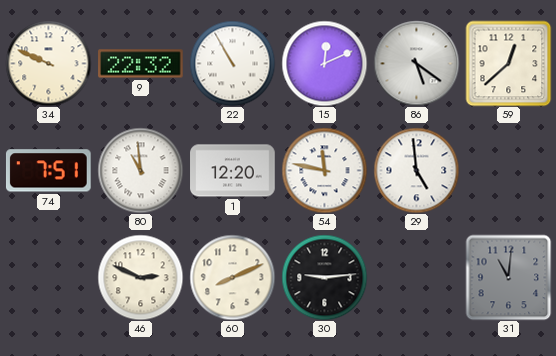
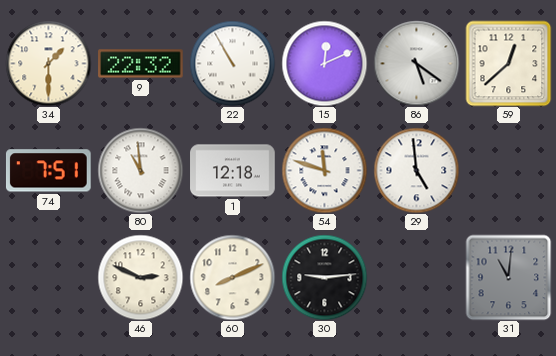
34: 9:49 -> 1:30
1: 12:20 -> 12:18
54: 11:47 -> 11:48
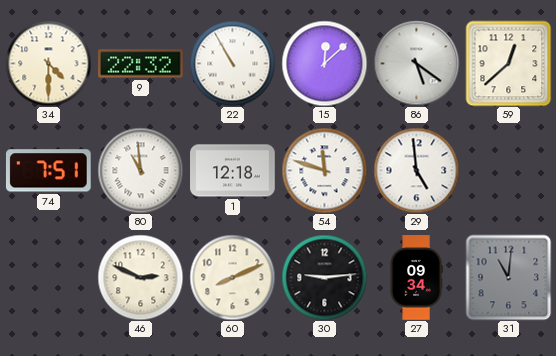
34: 1:30 -> 4:30
15: 12:11 -> 12:08
27: none -> 09:34
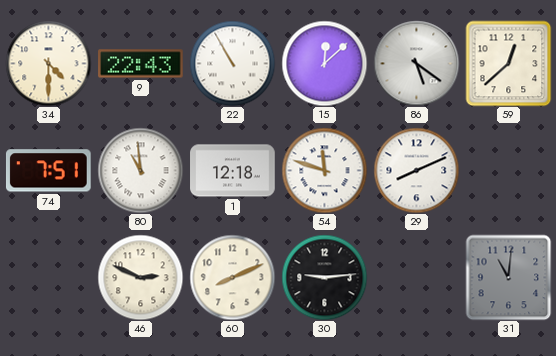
9: 22:32 -> 22:43
29: 4:59 -> 8:11
27: 09:34 -> none
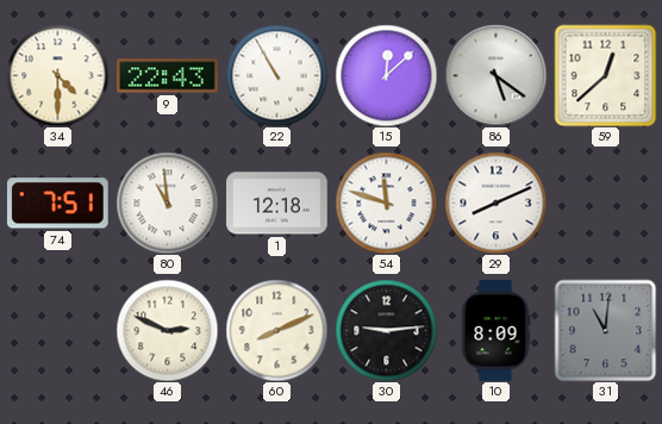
10: none -> 8:09
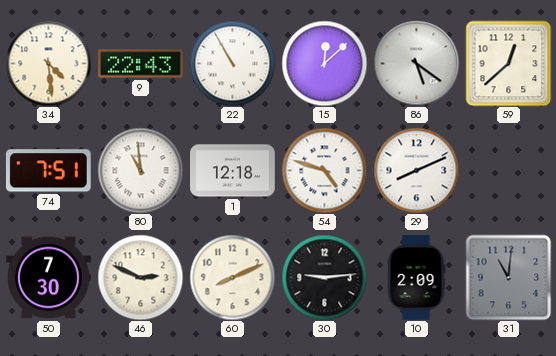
34: 4:30 -> 4:29
54: 11:48 -> 4:48
50: none -> 7:30
10: 8:09 -> 2:09
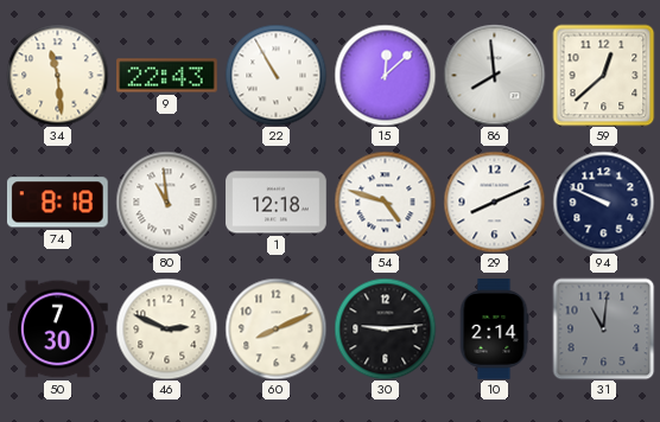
34: 4:29 -> 11:29
86: 5:21 -> 7:59
74: 7:51 -> 8:18
94: none -> 9:49
10: 2:09 -> 2:14
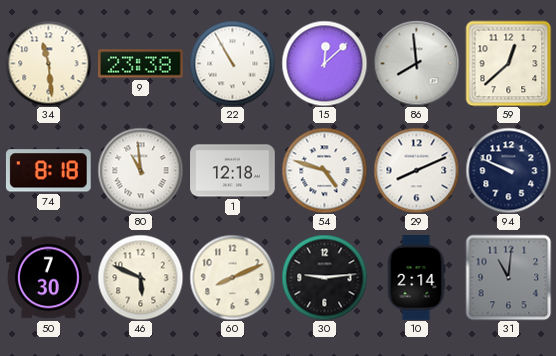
9: 22:43 -> 23:38
46: 2:49 -> 5:49
